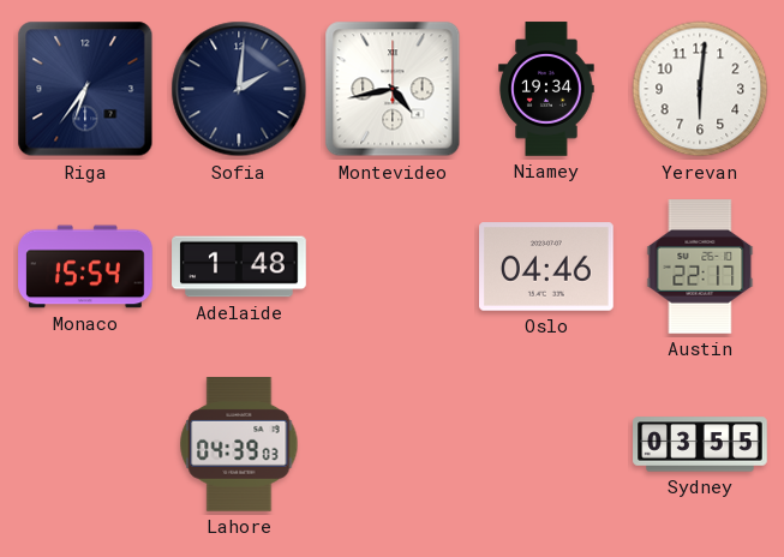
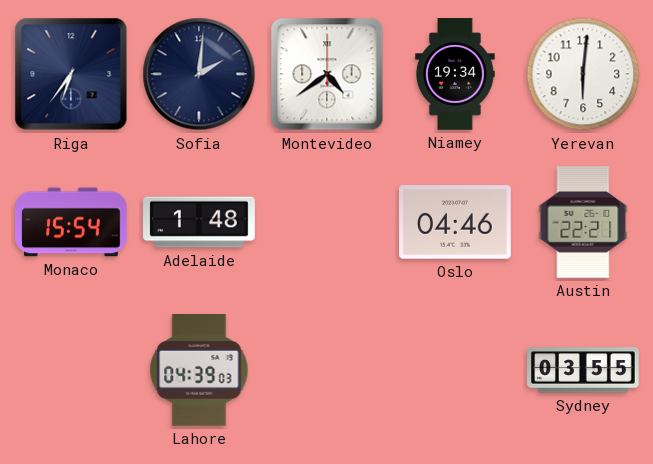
Montevideo: 4:43 -> 4:39
Austin: 22:17 -> 22:21
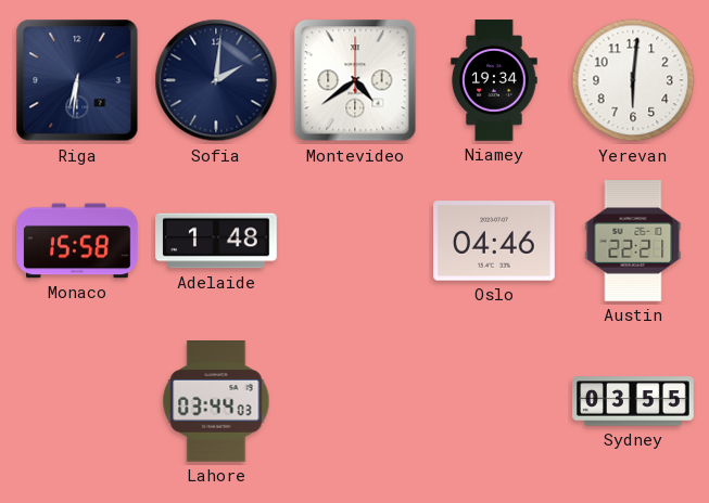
Riga: 6:36 -> 6:31
Monaco: 15:54 -> 15:58
Lahore: 04:39 -> 03:44
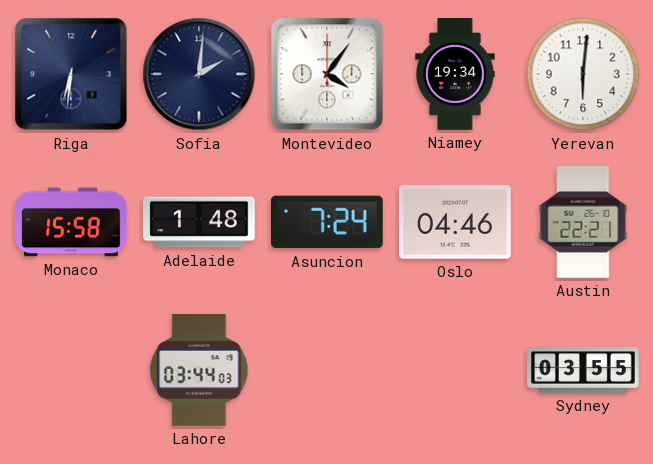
Montevideo: 4:39 -> 4:06
Asuncion: none -> 7:24
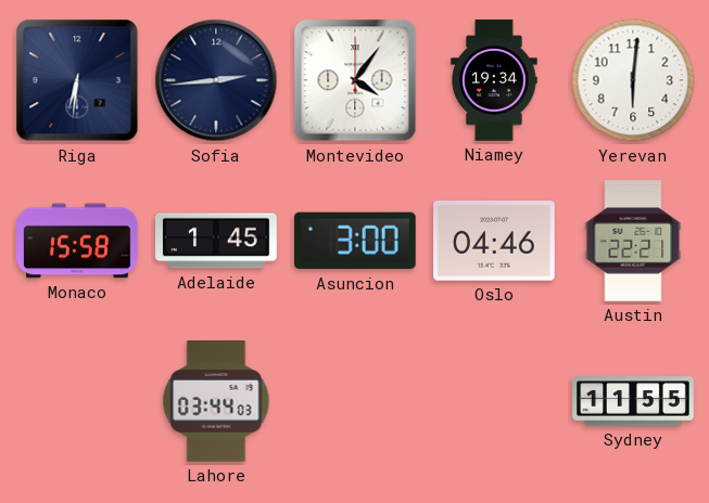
Sofia: 2:01 -> 2:44
Adelaide: 1:48 -> 1:45
Asuncion: 7:24 -> 3:00
Sydney: 03:55 -> 11:55
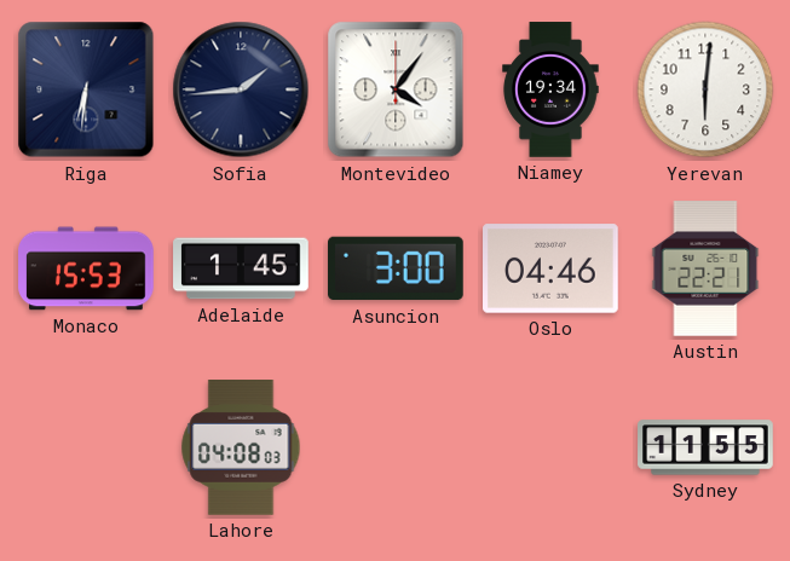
Sofia: 2:44 -> 1:44
Monaco: 15:58 -> 15:53
Lahore: 03:44 -> 04:08
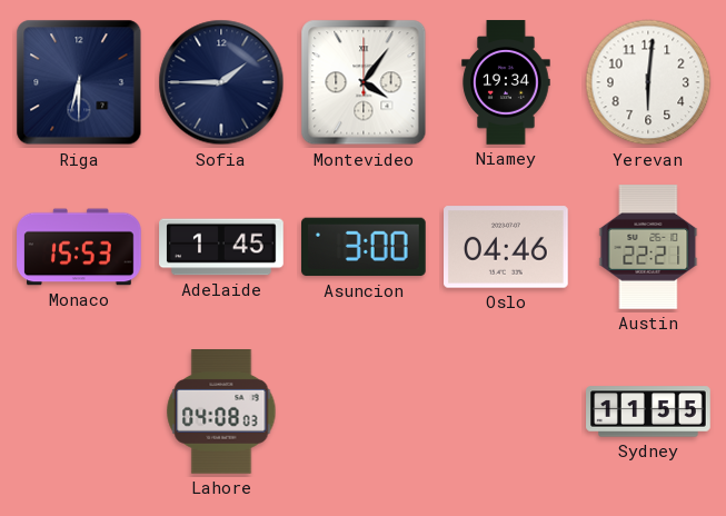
Riga: 6:31 -> 6:30
Sofia: 1:44 -> 1:45
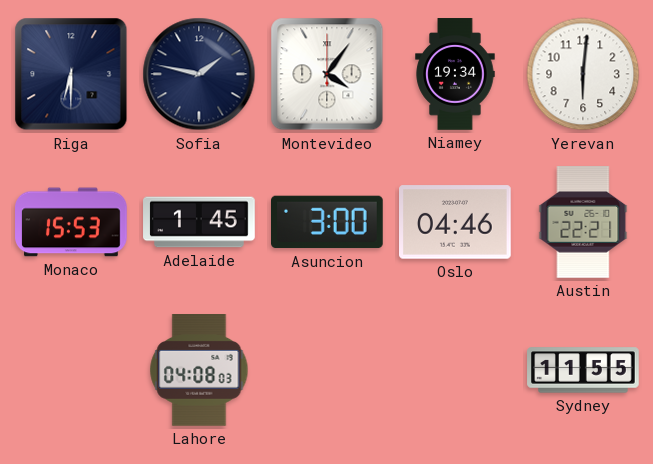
Sofia: 1:45 -> 1:47
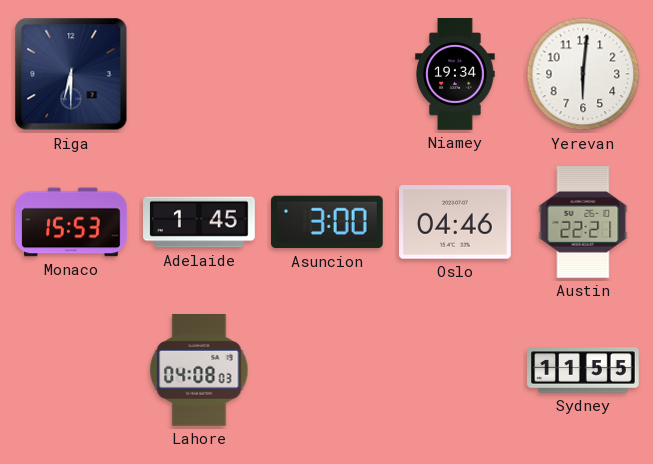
Sofia: 1:47 -> none
Montevideo: 4:06 -> none
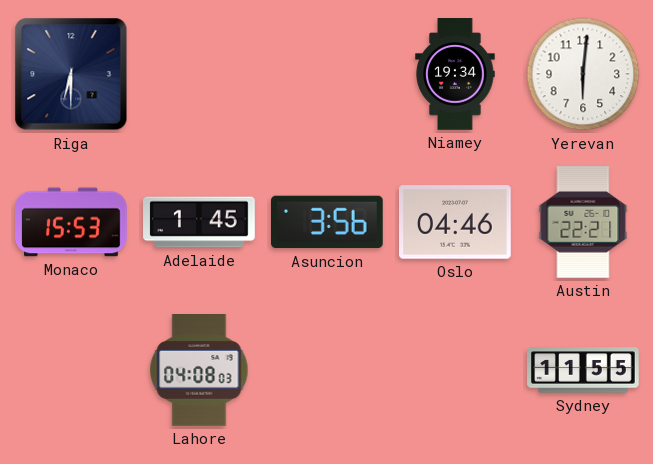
Asuncion: 3:00 -> 3:56
